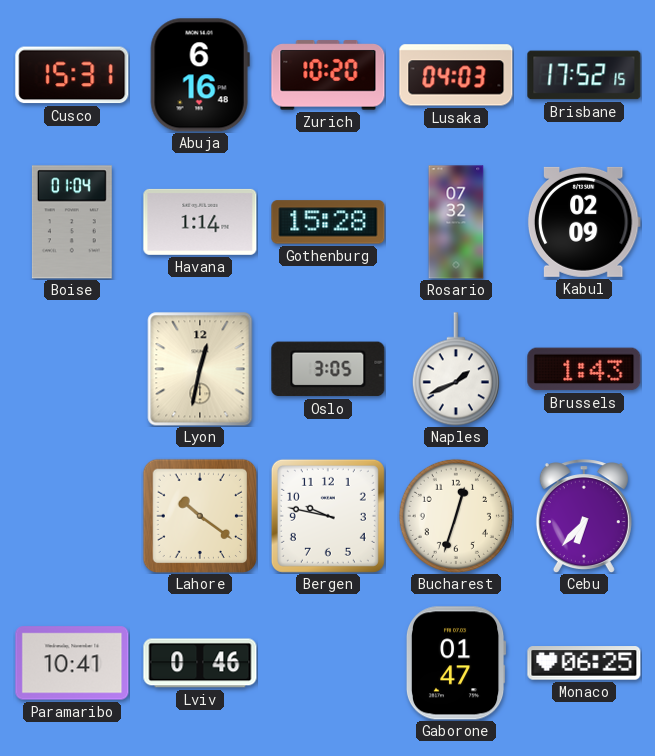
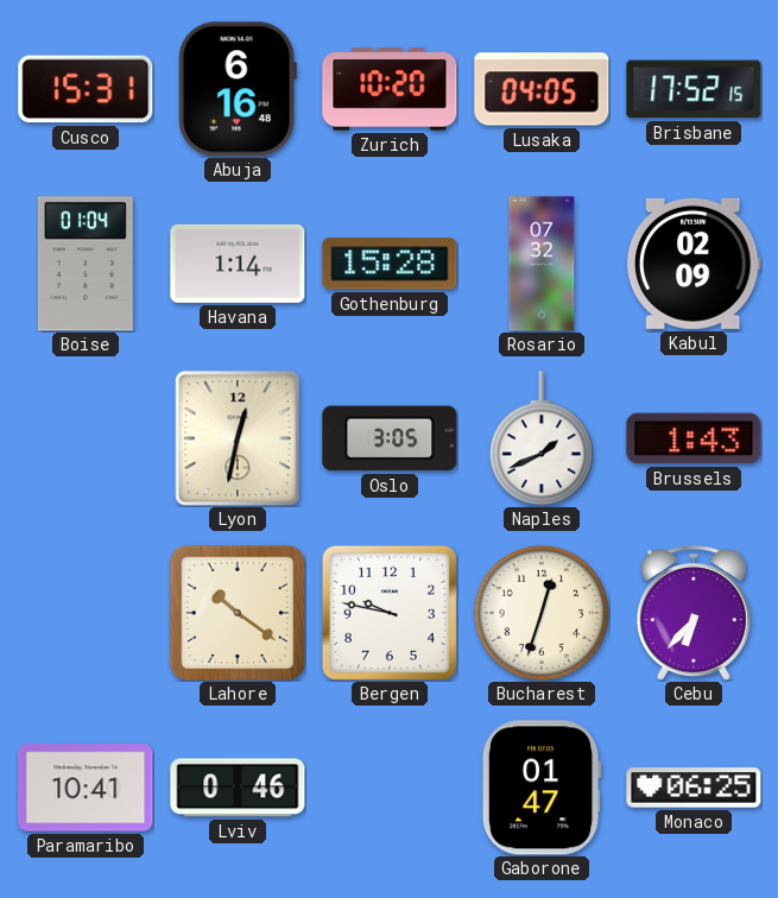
Lusaka: 04:03 -> 04:05
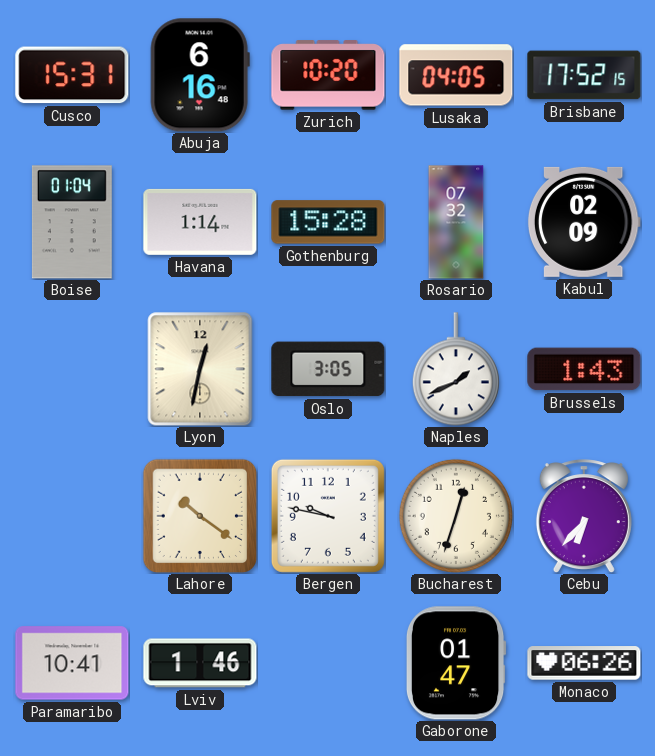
Lviv: 0:46 -> 1:46
Monaco: 06:25 -> 06:26
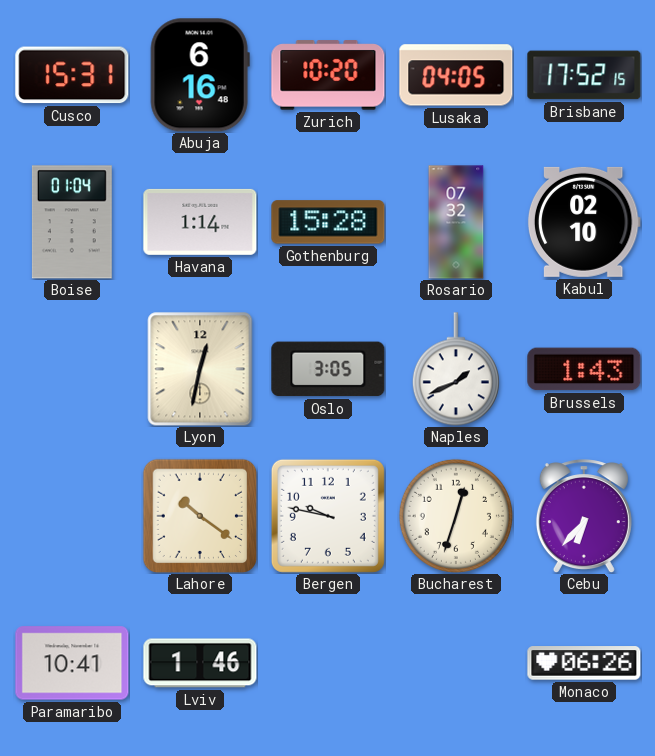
Kabul: 02:09 -> 02:10
Gaborone: 01:47 -> none
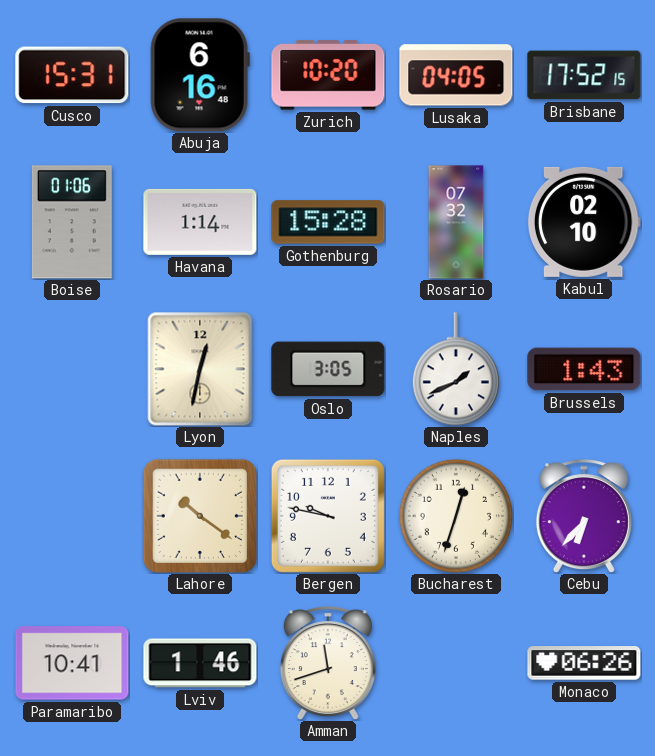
Boise: 01:04 -> 01:06
Amman: none -> 11:42
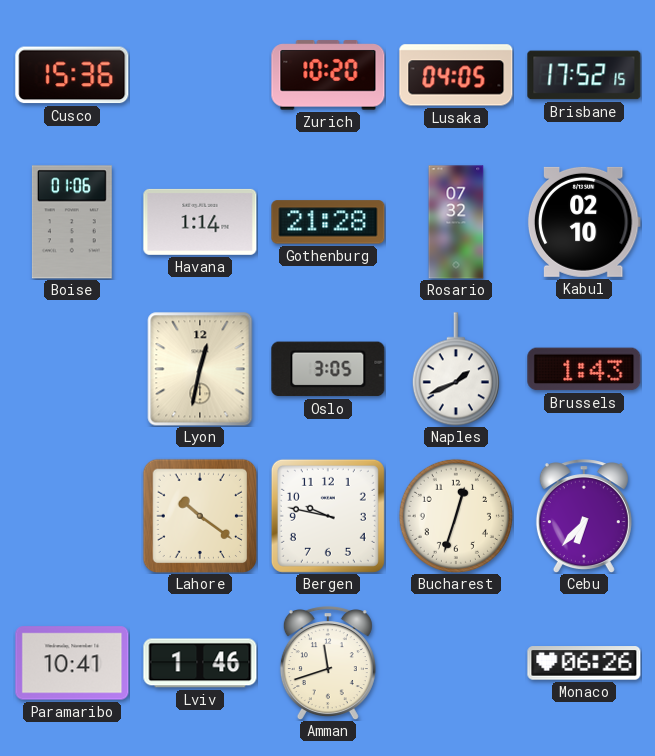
Cusco: 15:31 -> 15:36
Abuja: 6:16 -> none
Gothenburg: 15:28 -> 21:28
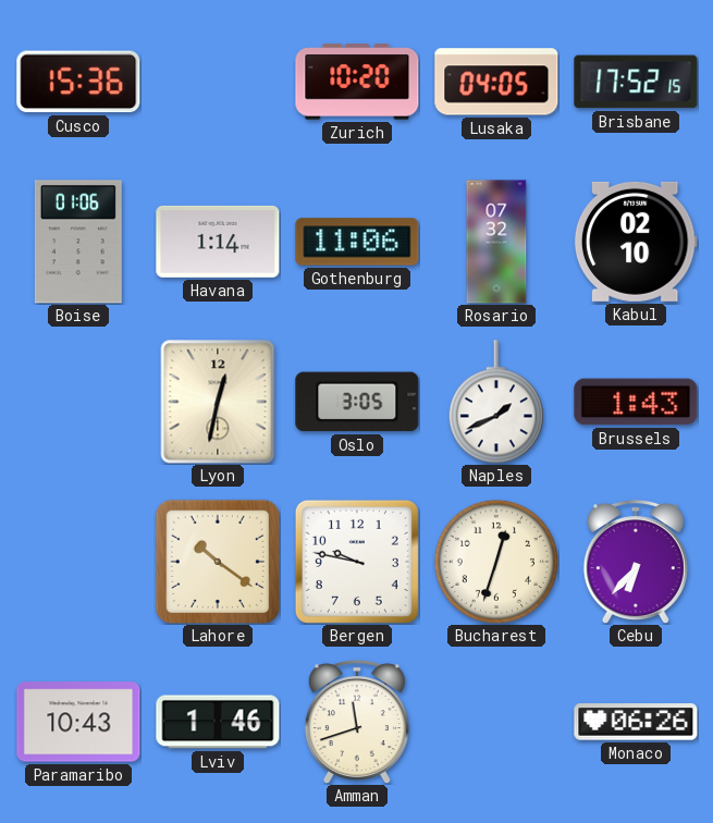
Gothenburg: 21:28 -> 11:06
Paramaribo: 10:41 -> 10:43
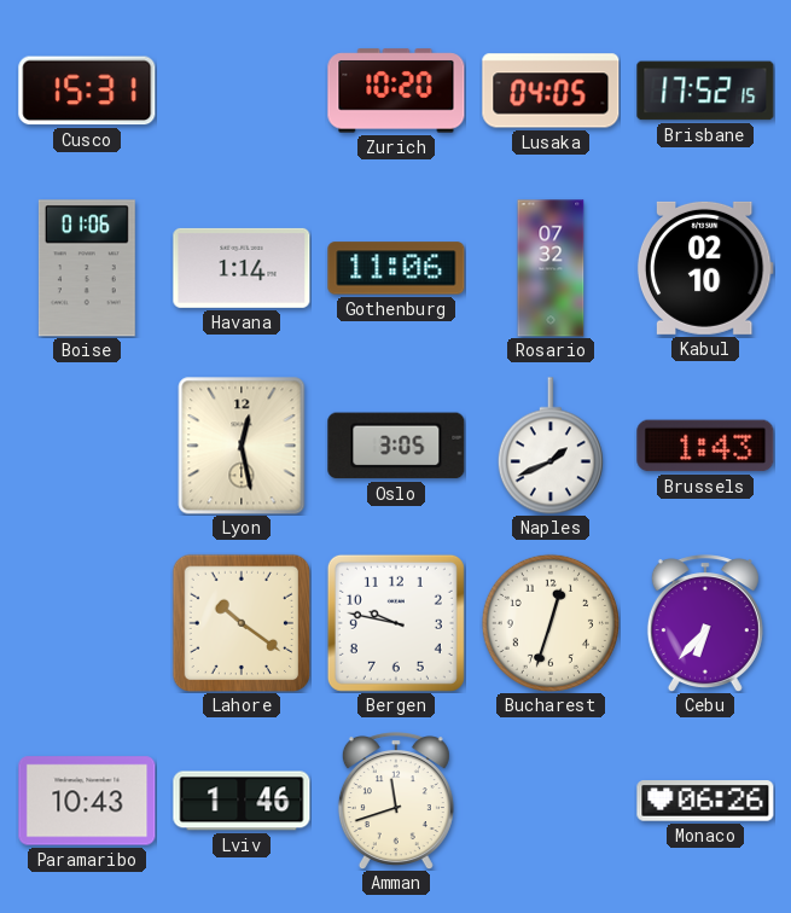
Cusco: 15:36 -> 15:31
Lyon: 12:32 -> 12:28
